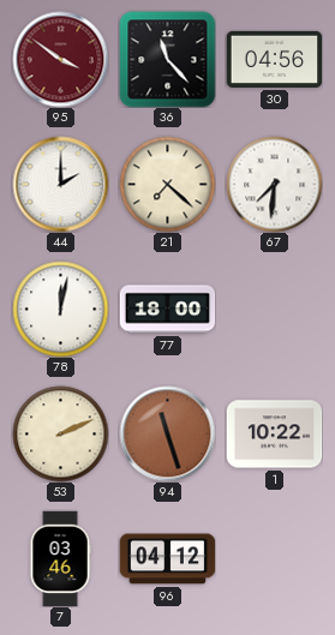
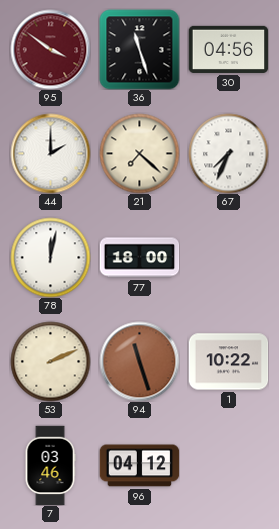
36: 11:23 -> 11:27
67: 7:31 -> 7:34
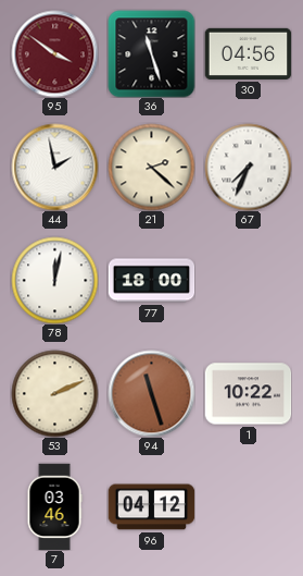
44: 2:00 -> 1:58
21: 7:22 -> 2:22
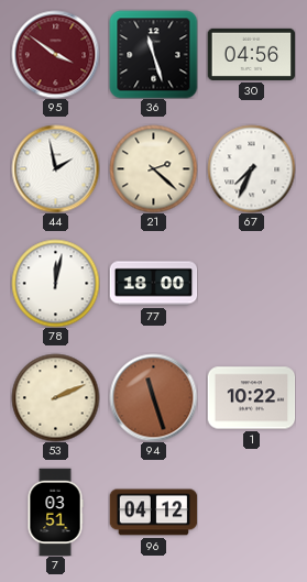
7: 03:46 -> 03:51
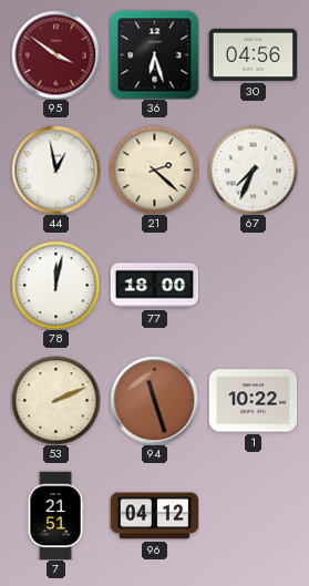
36: 11:27 -> 6:27
44: 1:58 -> 12:58
7: 03:51 -> 21:51
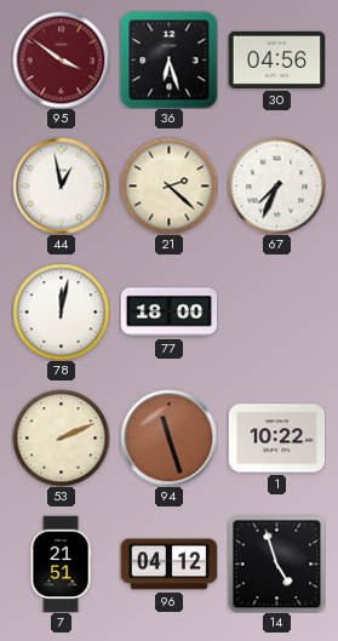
14: none -> 4:57
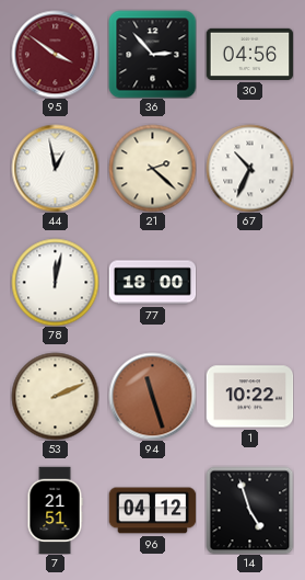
36: 6:27 -> 2:53
67: 7:34 -> 10:34
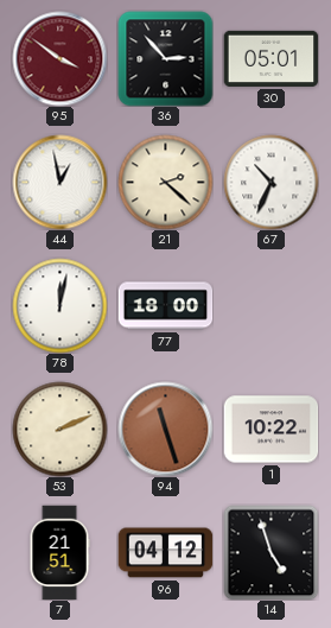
30: 04:56 -> 05:01
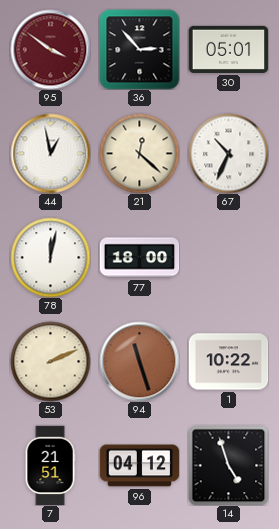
21: 2:22 -> 12:22
